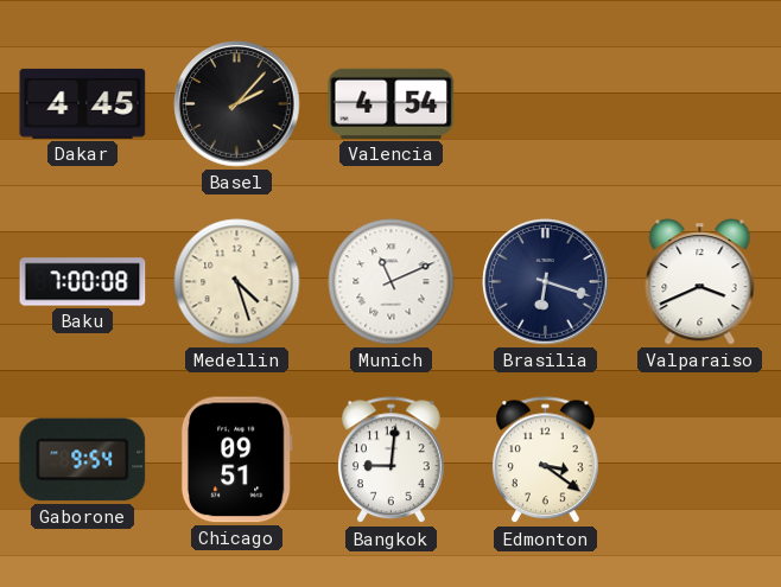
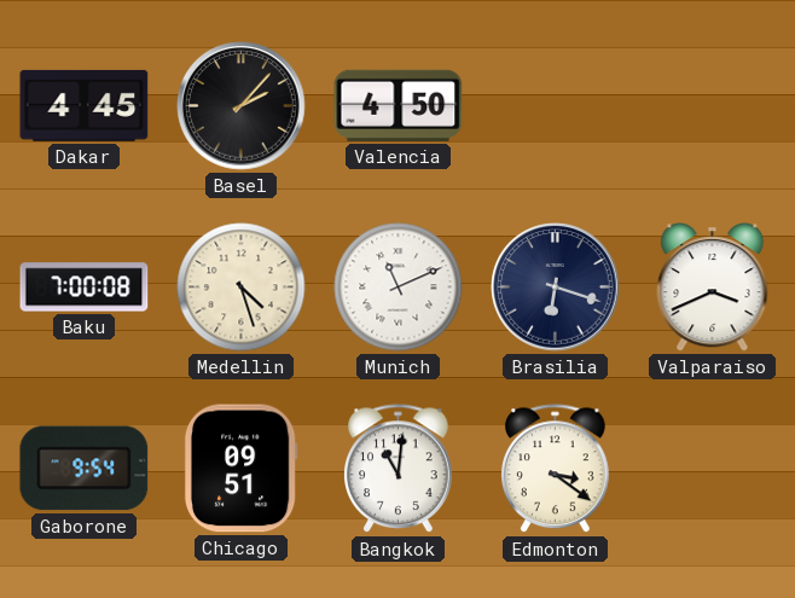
Valencia: 4:54 -> 4:50
Bangkok: 9:01 -> 11:01
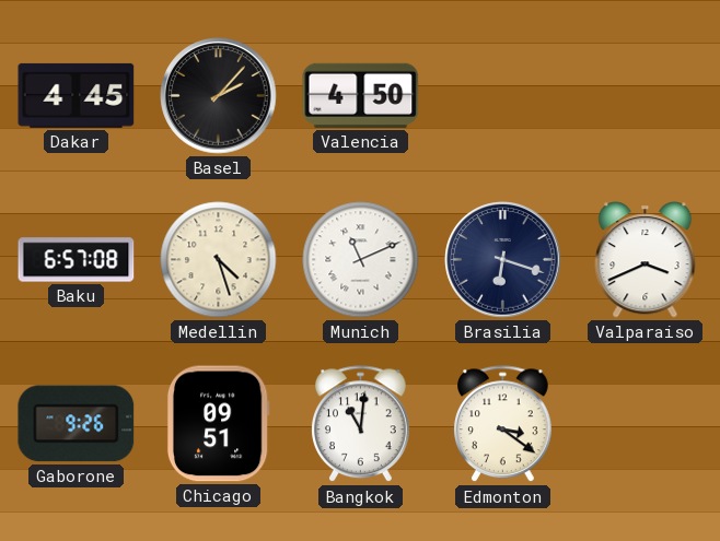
Baku: 7:00 -> 6:57
Gaborone: 9:54 -> 9:26
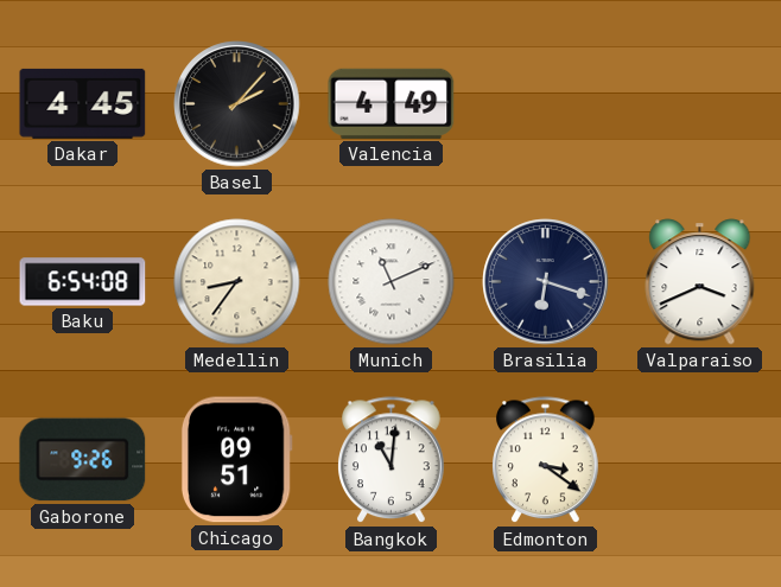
Valencia: 4:50 -> 4:49
Baku: 6:57 -> 6:54
Medellin: 4:27 -> 8:36
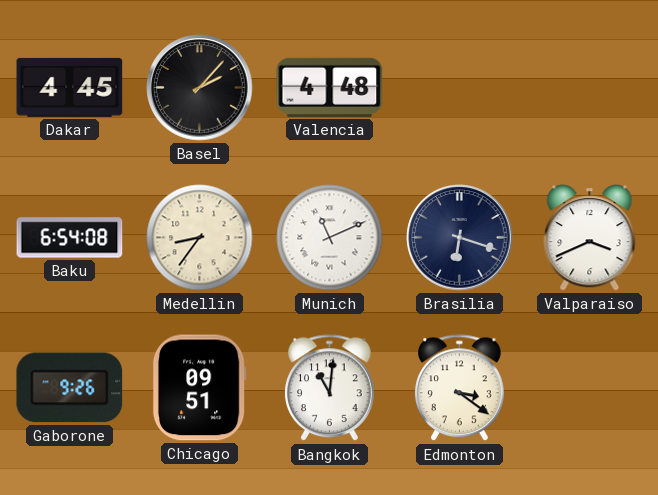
Valencia: 4:49 -> 4:48
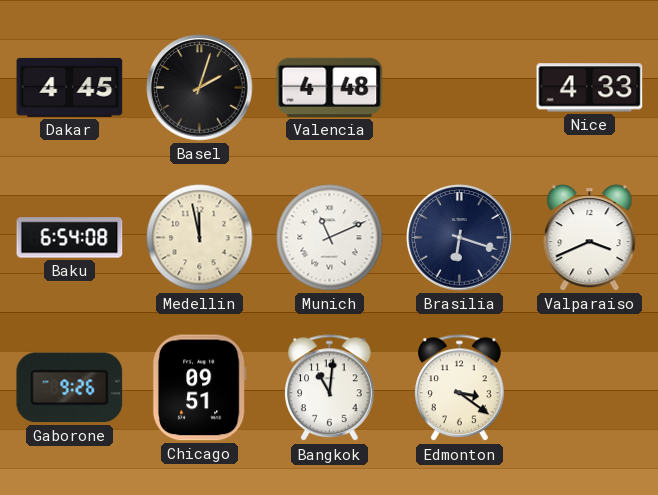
Basel: 2:07 -> 2:03
Nice: none -> 4:33
Medellin: 8:36 -> 11:58
